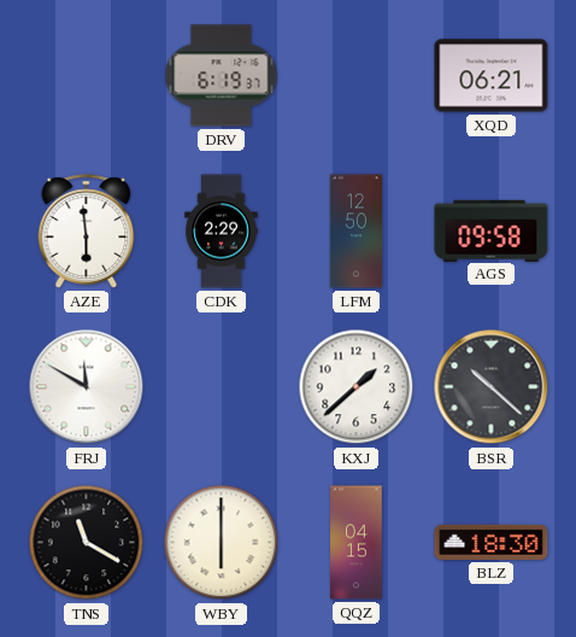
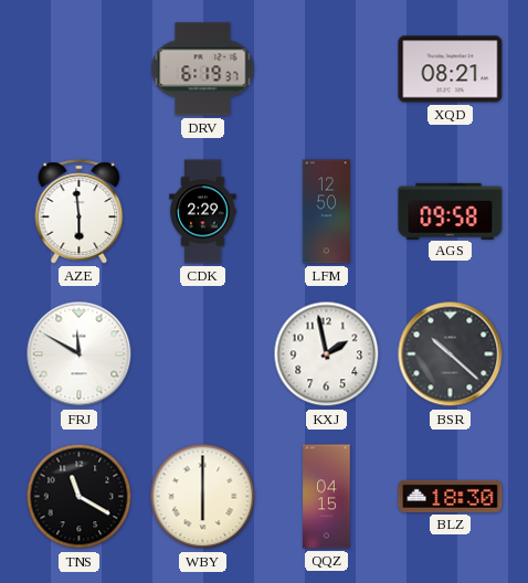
XQD: 06:21 -> 08:21
KXJ: 1:38 -> 1:58
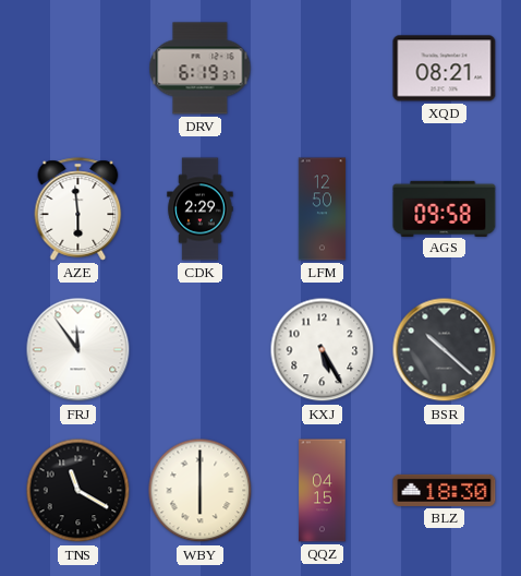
FRJ: 11:50 -> 11:54
KXJ: 1:58 -> 5:25
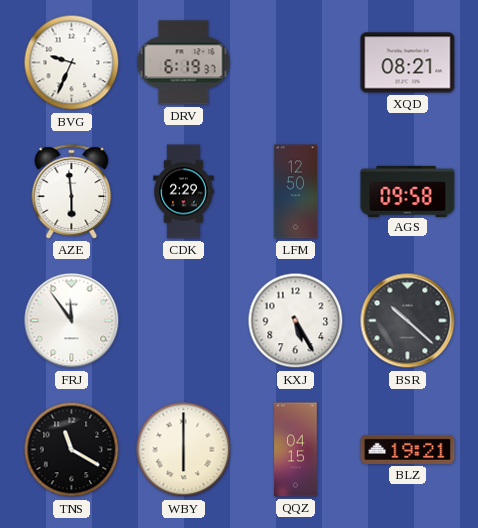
BVG: none -> 9:34
BLZ: 18:30 -> 19:21
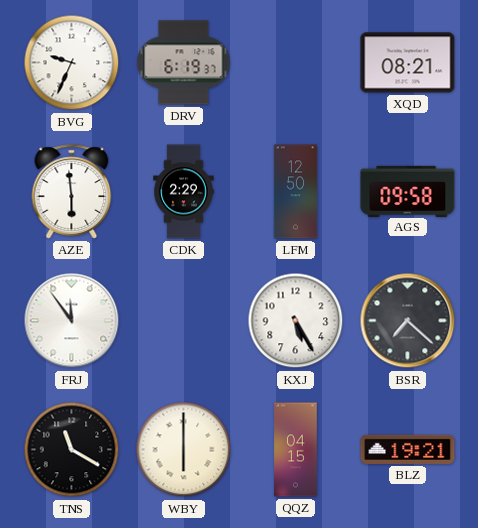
BSR: 10:22 -> 7:22
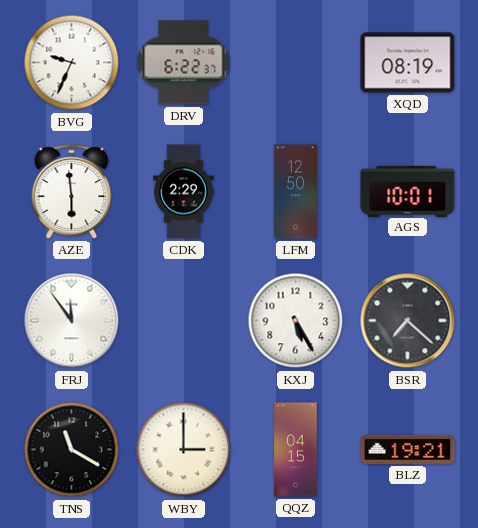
DRV: 6:19 -> 6:22
XQD: 08:21 -> 08:19
AGS: 09:58 -> 10:01
WBY: 6:00 -> 3:00
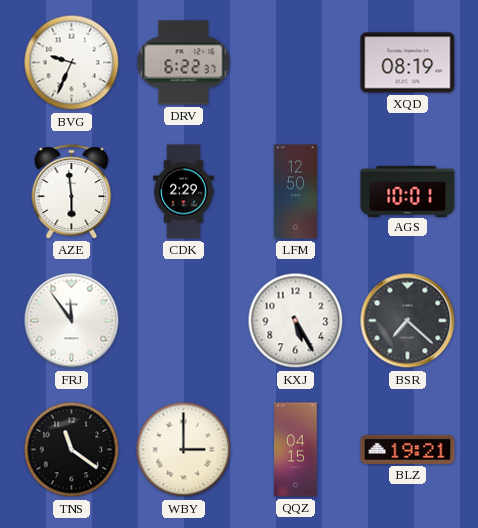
TNS: 11:20 -> 11:21
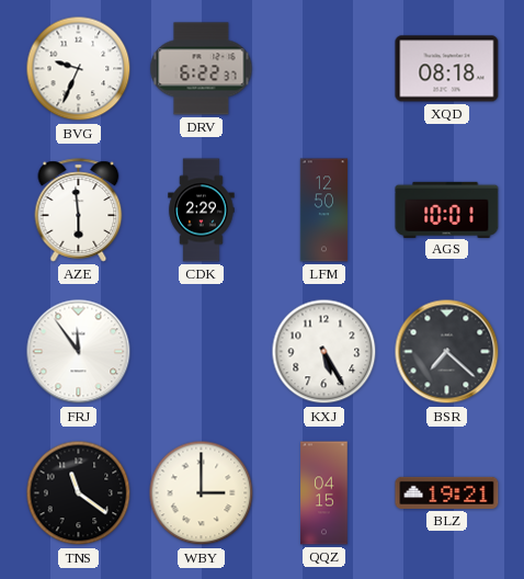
XQD: 08:19 -> 08:18
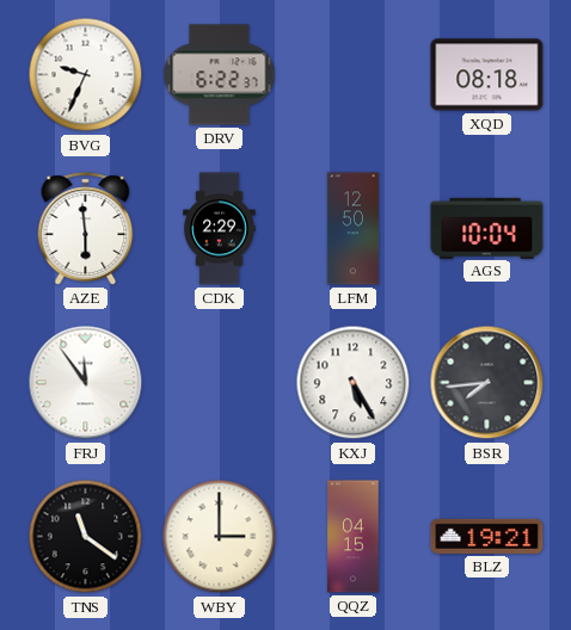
AGS: 10:01 -> 10:04
BSR: 7:22 -> 7:44
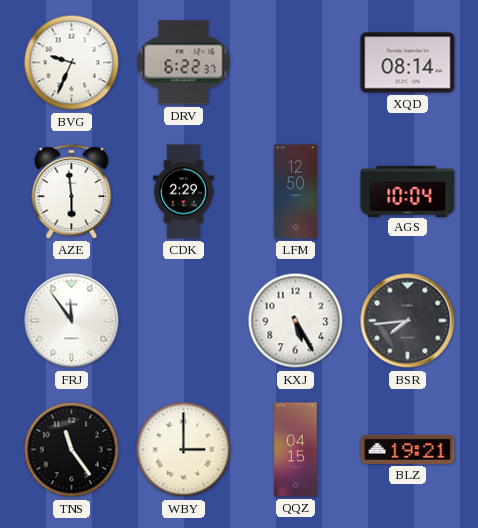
XQD: 08:18 -> 08:14
TNS: 11:21 -> 11:24
